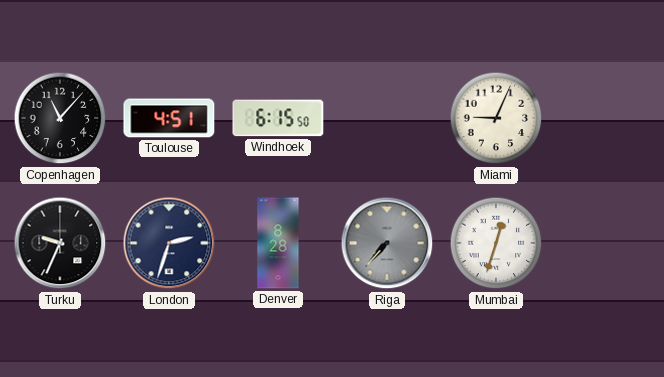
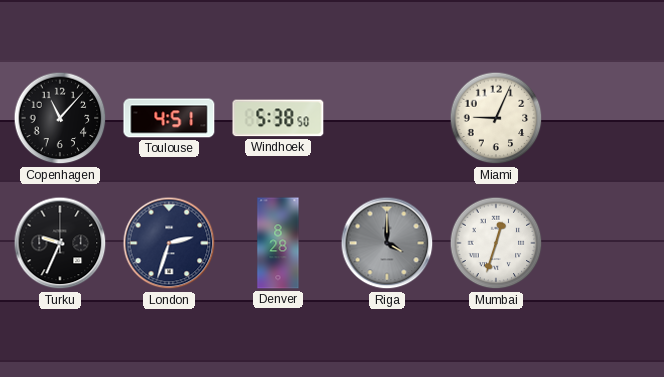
Windhoek: 6:15 -> 5:38
Riga: 7:37 -> 4:00
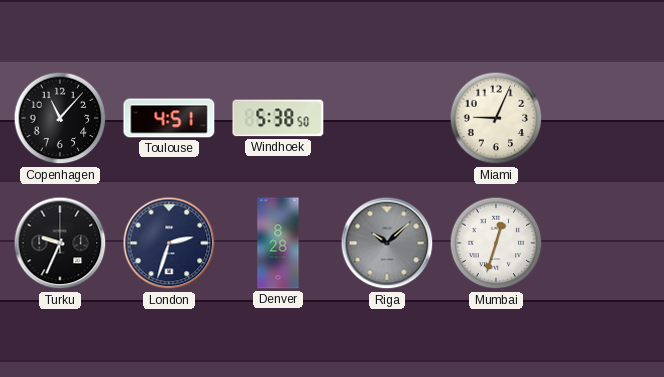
Riga: 4:00 -> 10:08
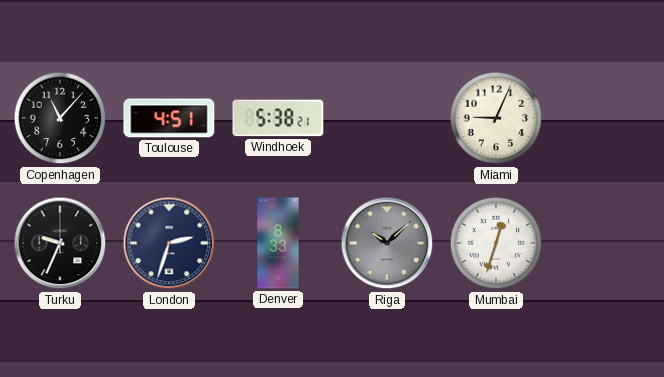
Windhoek: 5:38:50 -> 5:38:21
Denver: 8:28 -> 8:33
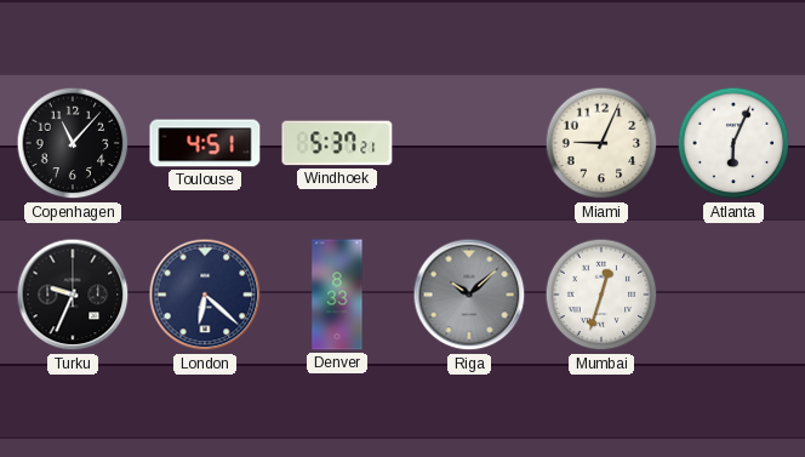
Windhoek: 5:38 -> 5:37
Atlanta: none -> 6:04
London: 2:33 -> 6:22
